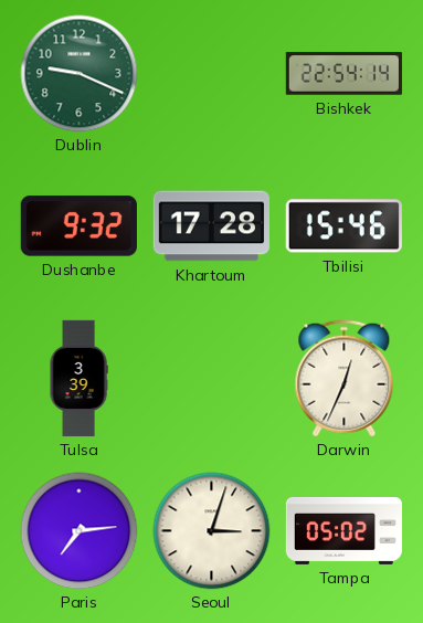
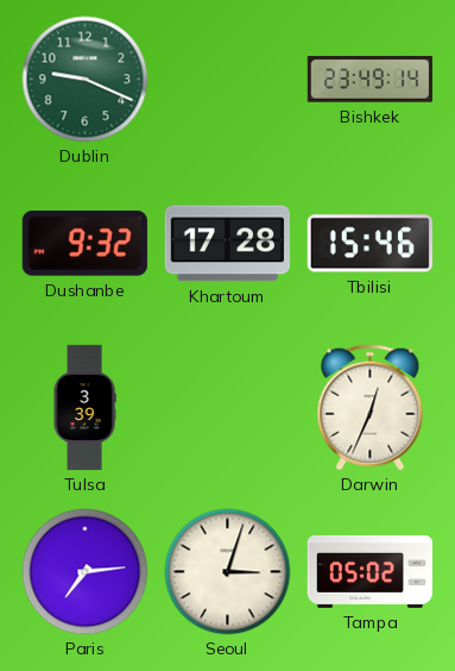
Bishkek: 22:54 -> 23:49
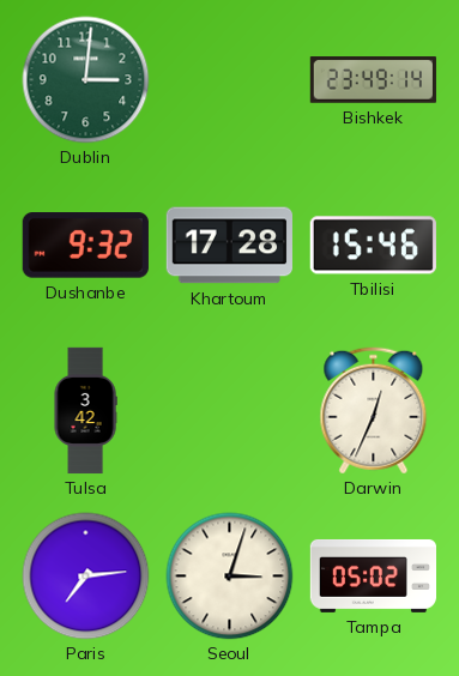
Dublin: 9:19 -> 3:01
Tulsa: 3:39 -> 3:42
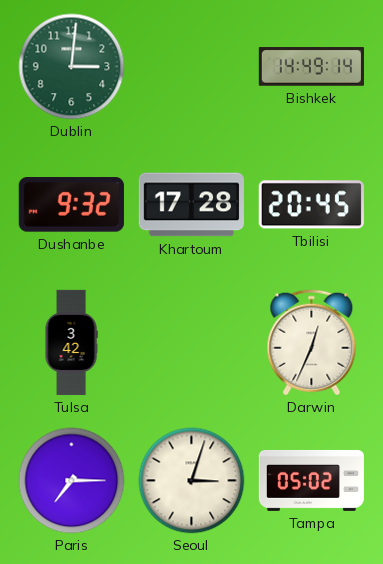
Bishkek: 23:49 -> 14:49
Tbilisi: 15:46 -> 20:45
Paris: 7:14 -> 7:15
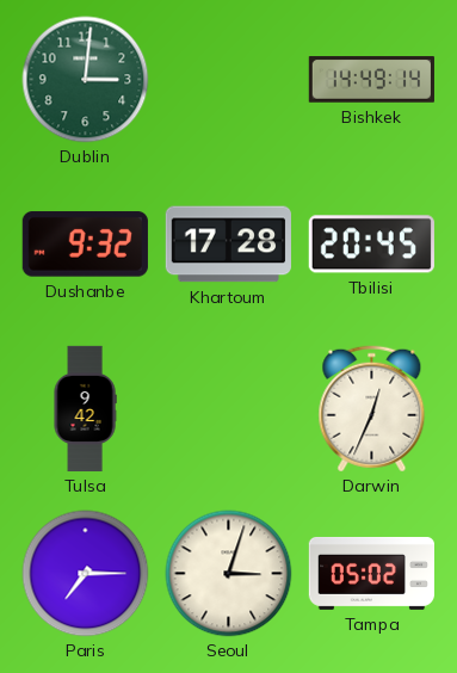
Tulsa: 3:42 -> 9:42
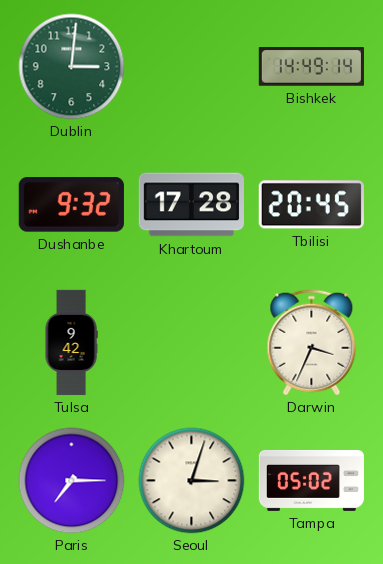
Darwin: 12:34 -> 3:34
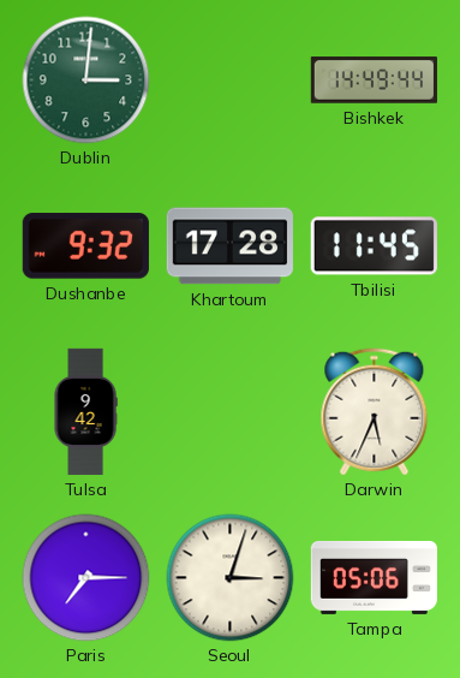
Bishkek: 14:49:14 -> 14:49:44
Tbilisi: 20:45 -> 11:45
Darwin: 3:34 -> 5:34
Tampa: 05:02 -> 05:06
